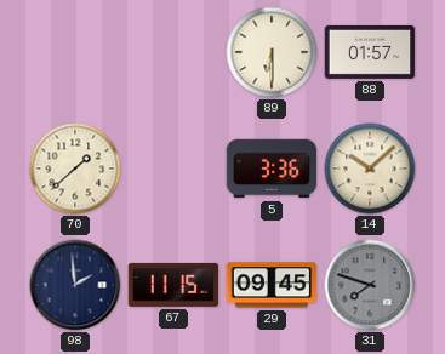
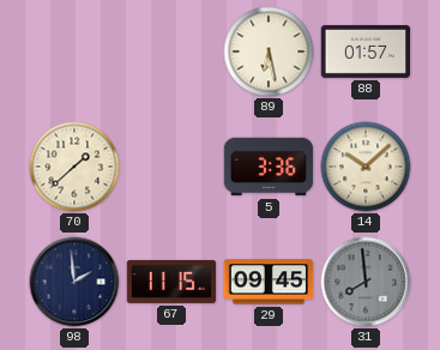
89: 6:30 -> 6:28
31: 7:48 -> 7:59
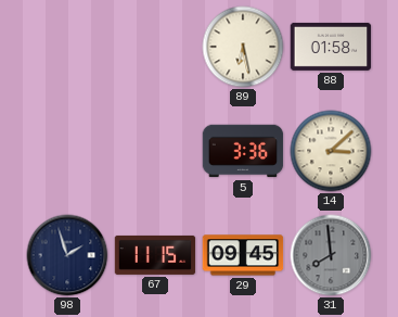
88: 01:57 -> 01:58
70: 1:38 -> none
14: 10:08 -> 3:08
98: 1:59 -> 1:57
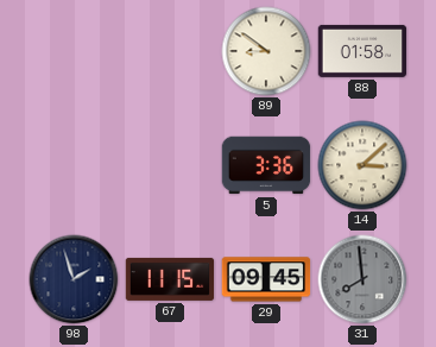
89: 6:28 -> 8:51
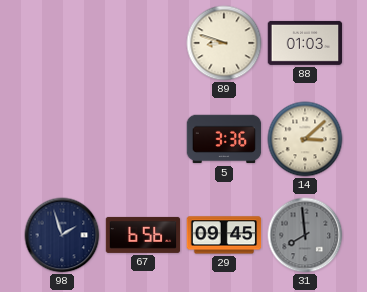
89: 8:51 -> 8:48
88: 01:58 -> 01:03
67: 11:15 -> 6:56
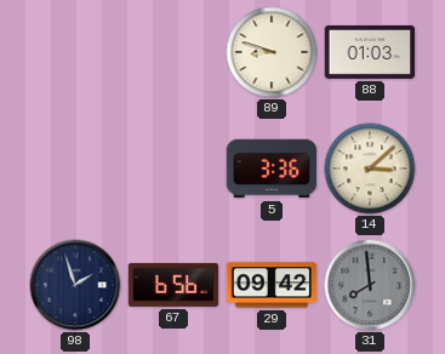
29: 09:45 -> 09:42
